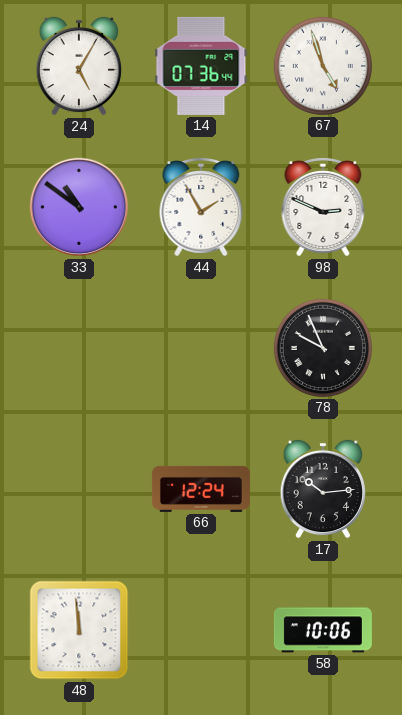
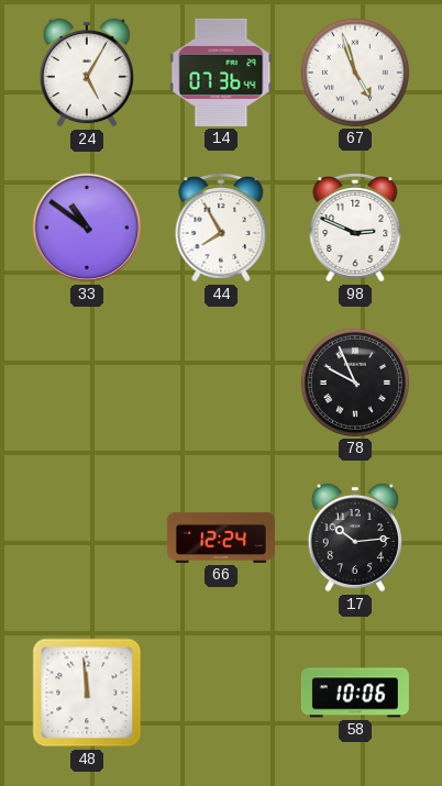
44: 1:55 -> 7:55
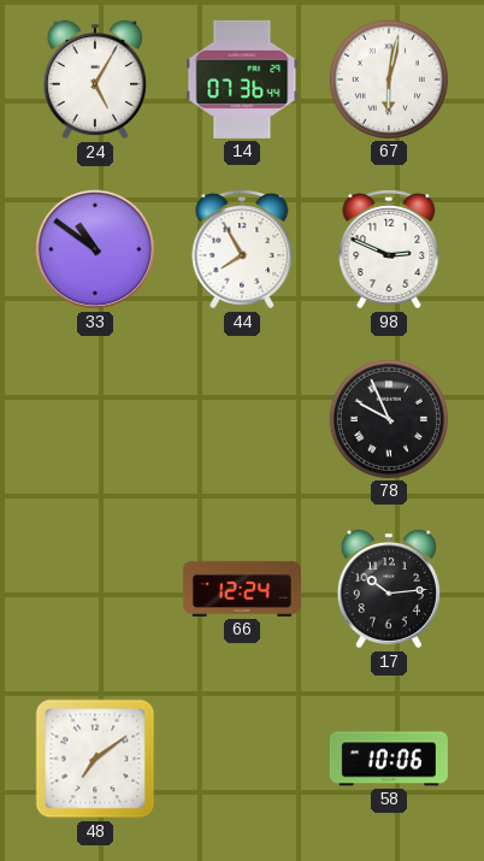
67: 4:57 -> 6:02
48: 11:59 -> 7:09
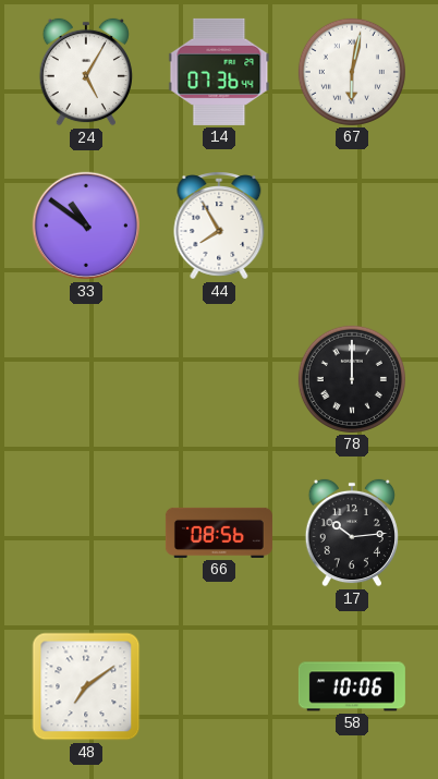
98: 2:49 -> none
78: 9:56 -> 12:00
66: 12:24 -> 08:56
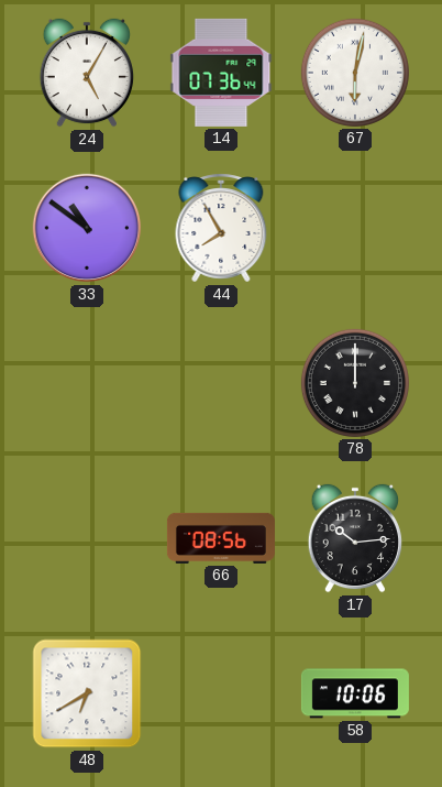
48: 7:09 -> 6:40
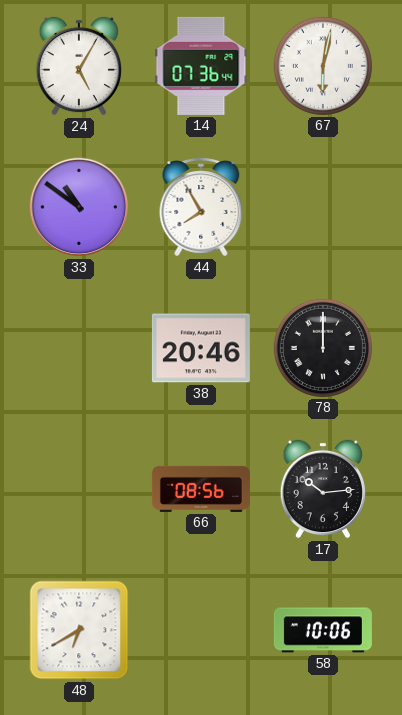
38: none -> 20:46
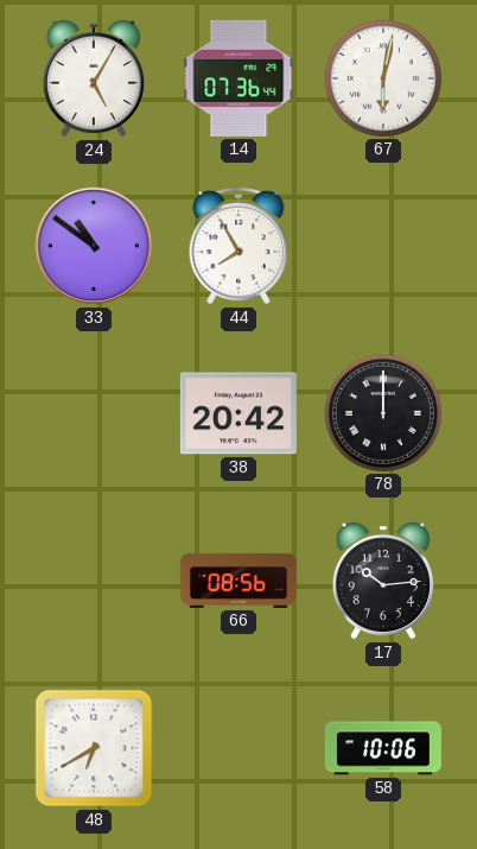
38: 20:46 -> 20:42
